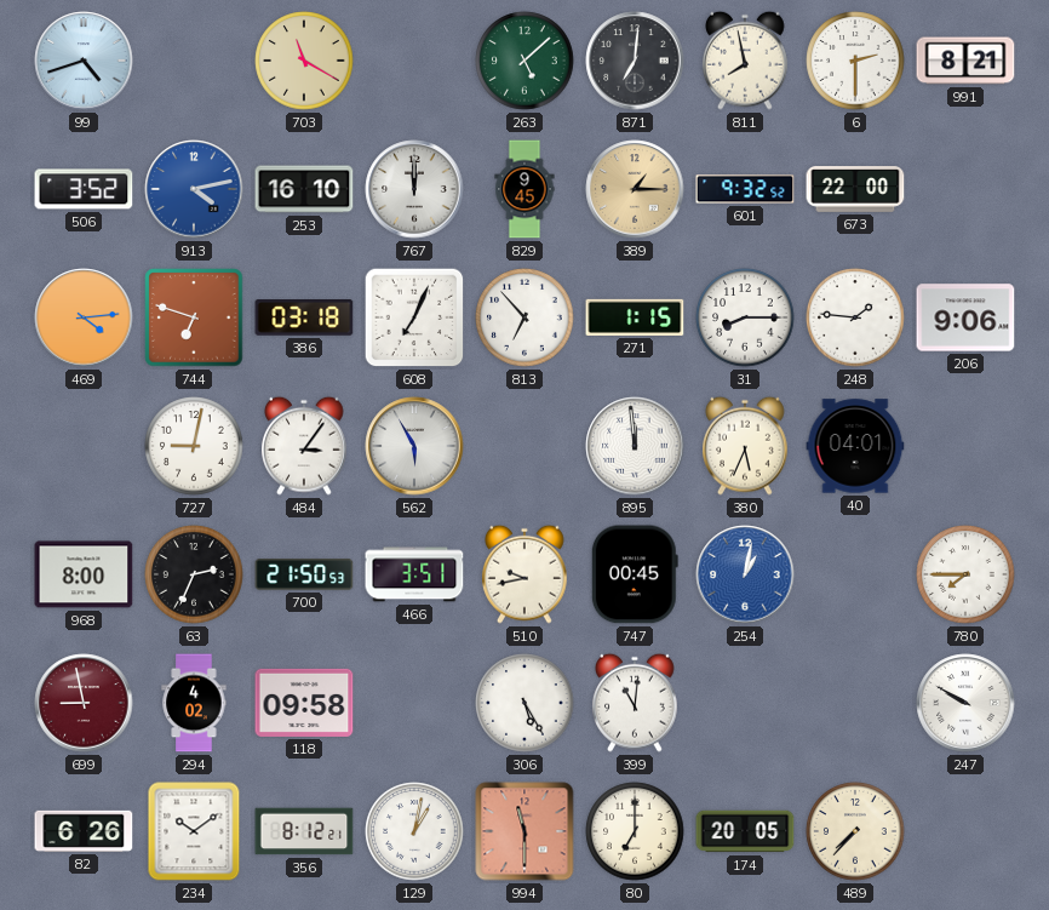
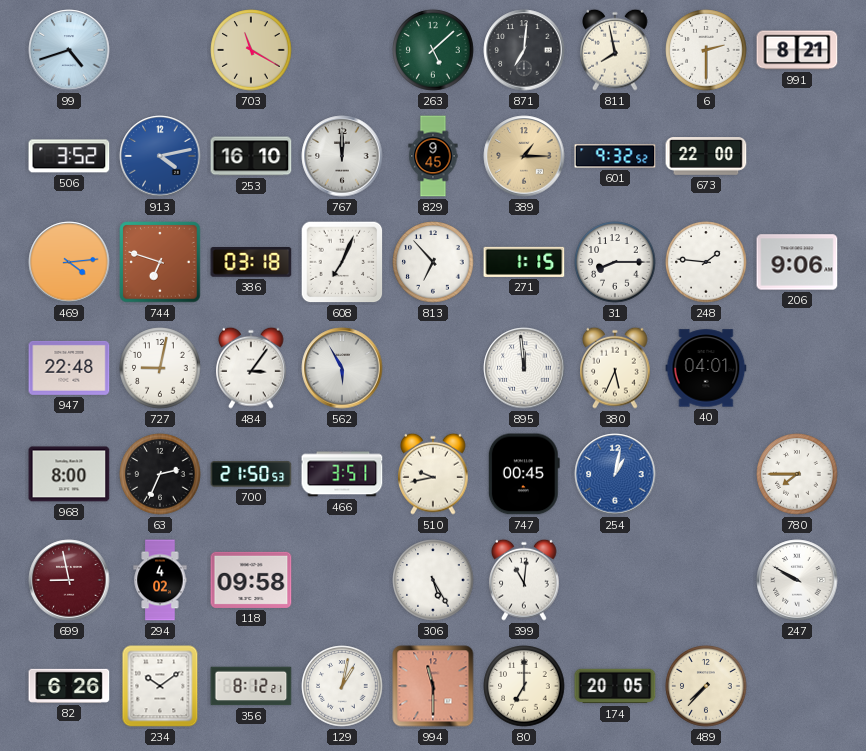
947: none -> 22:48
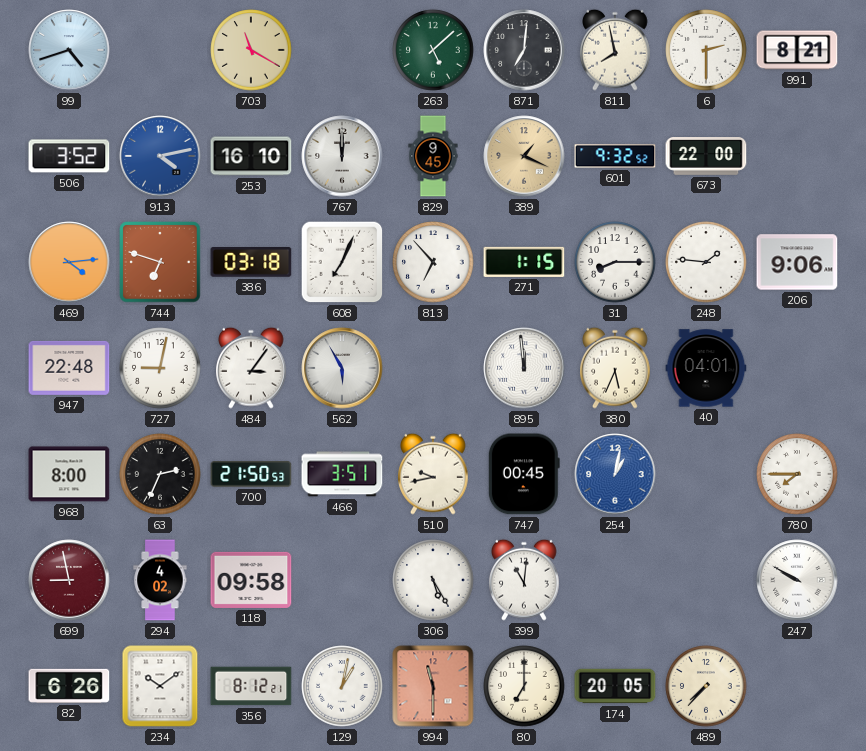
389: 1:15 -> 1:19
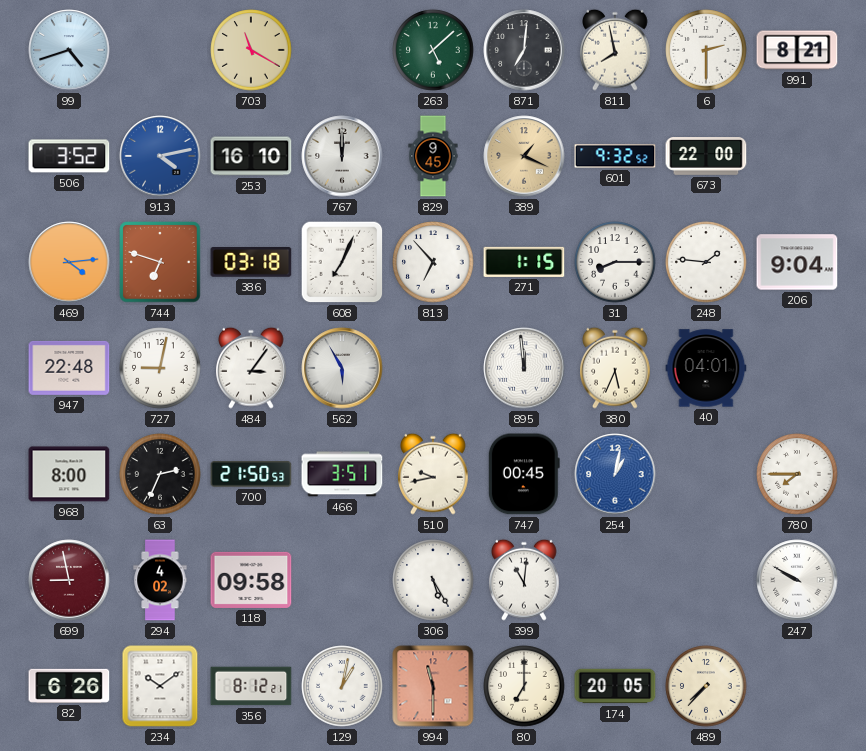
206: 9:06 -> 9:04
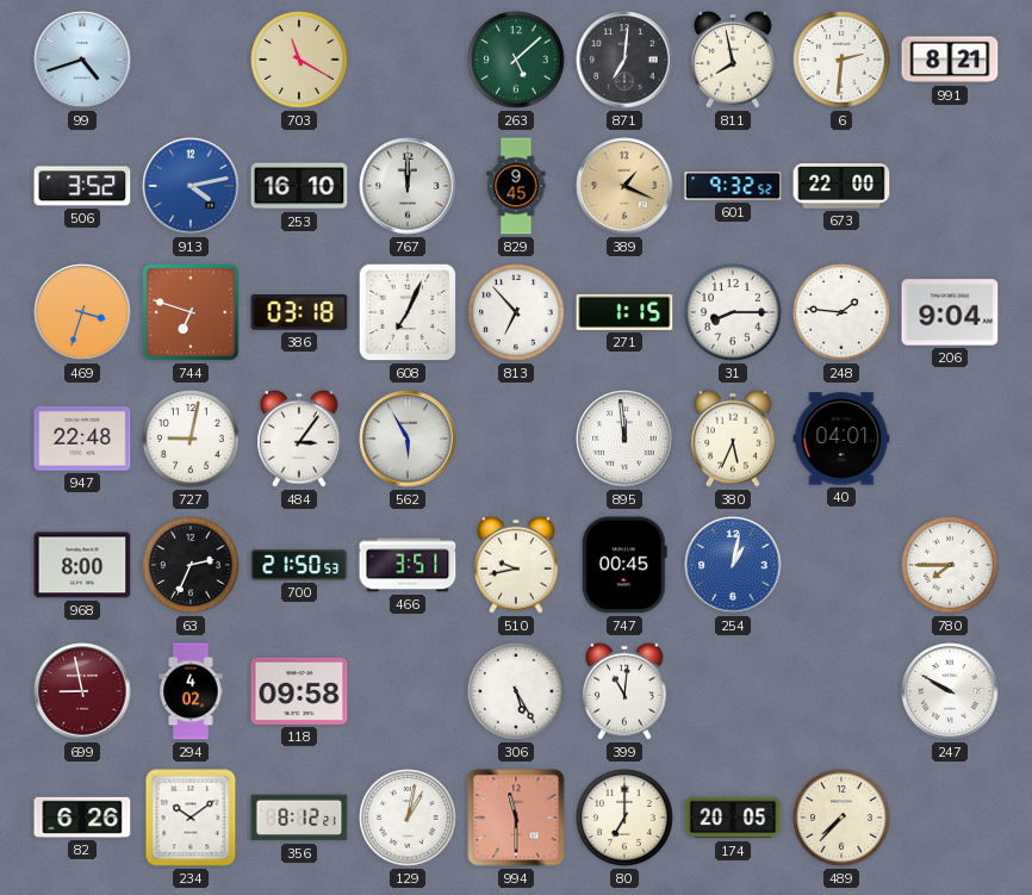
6: 2:30 -> 2:31
469: 4:14 -> 3:33
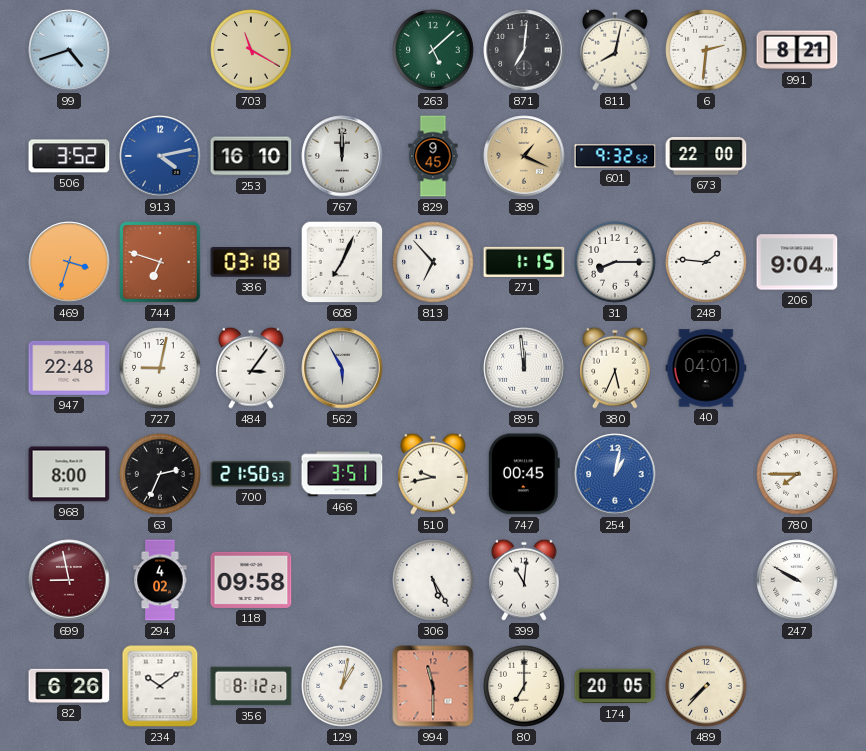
811: 7:58 -> 8:02
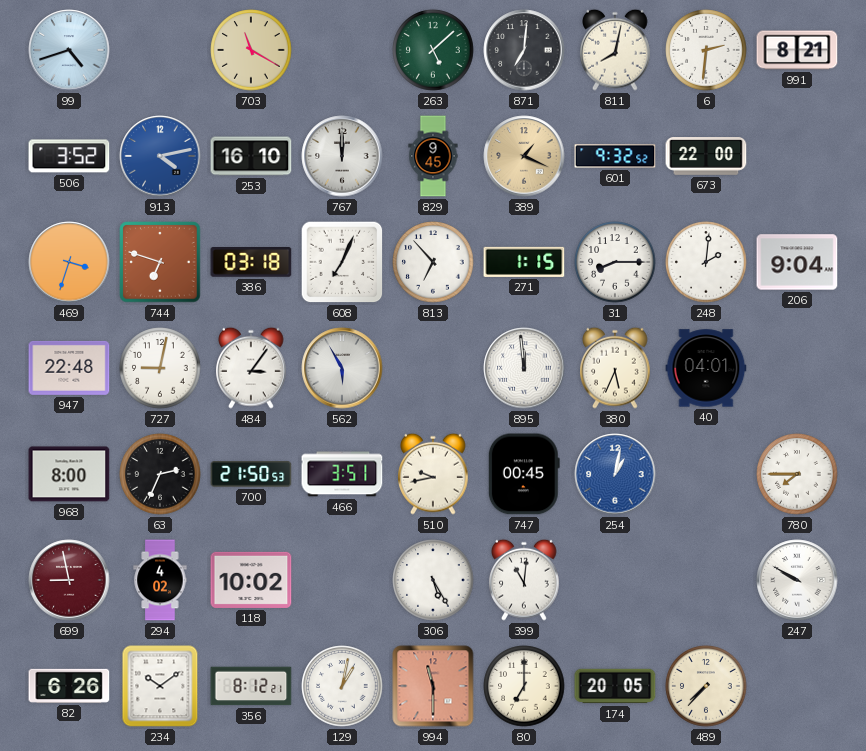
248: 1:46 -> 2:01
118: 09:58 -> 10:02
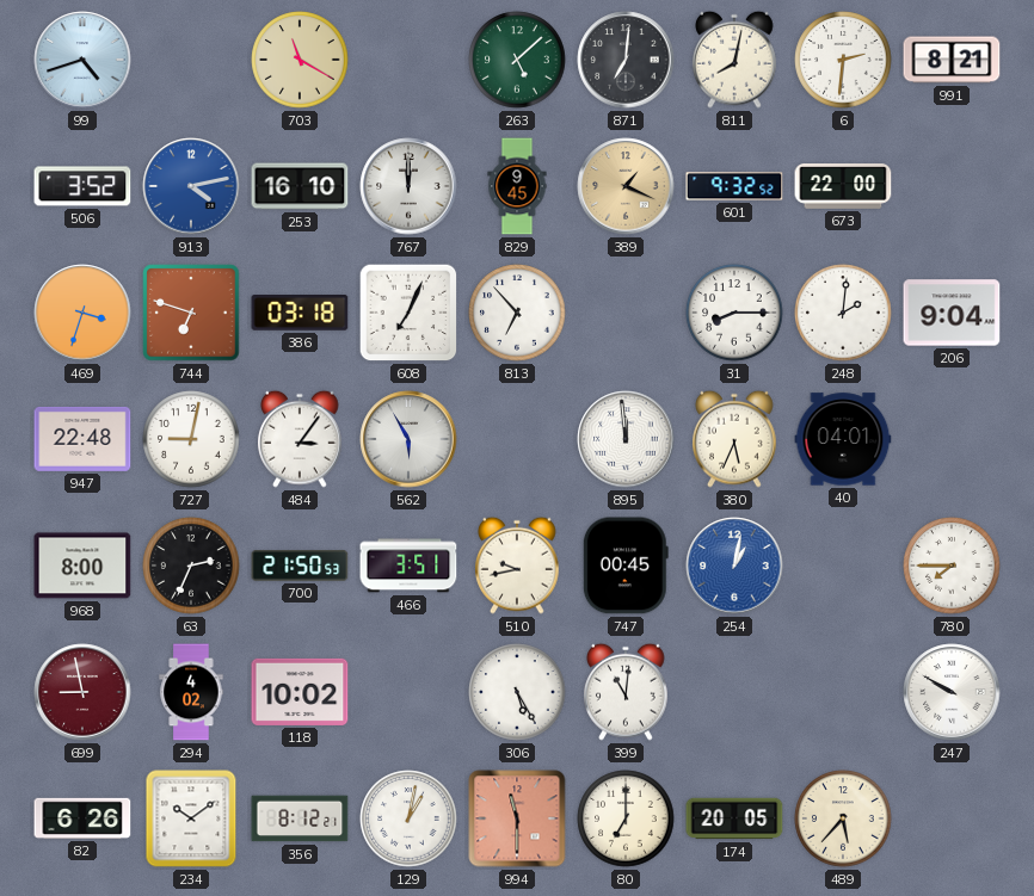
271: 1:15 -> none
489: 7:37 -> 5:37
